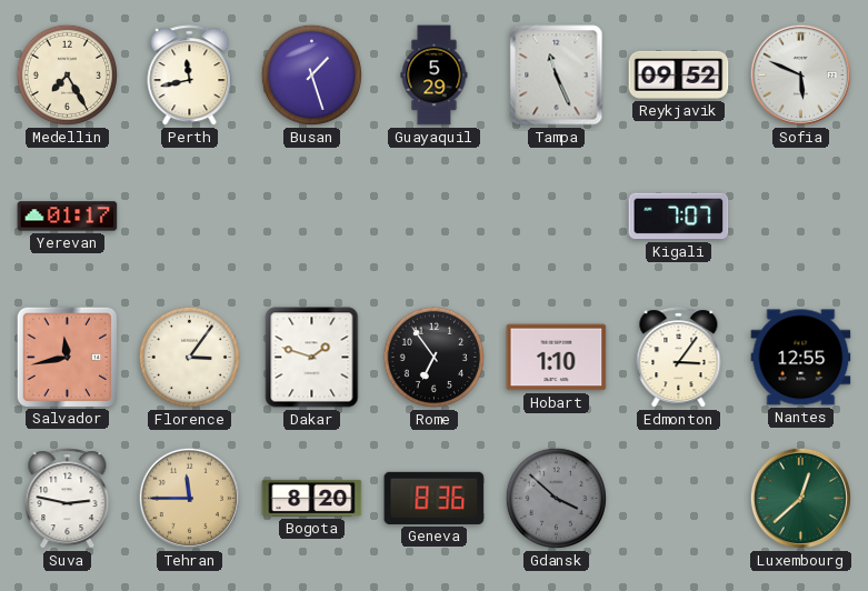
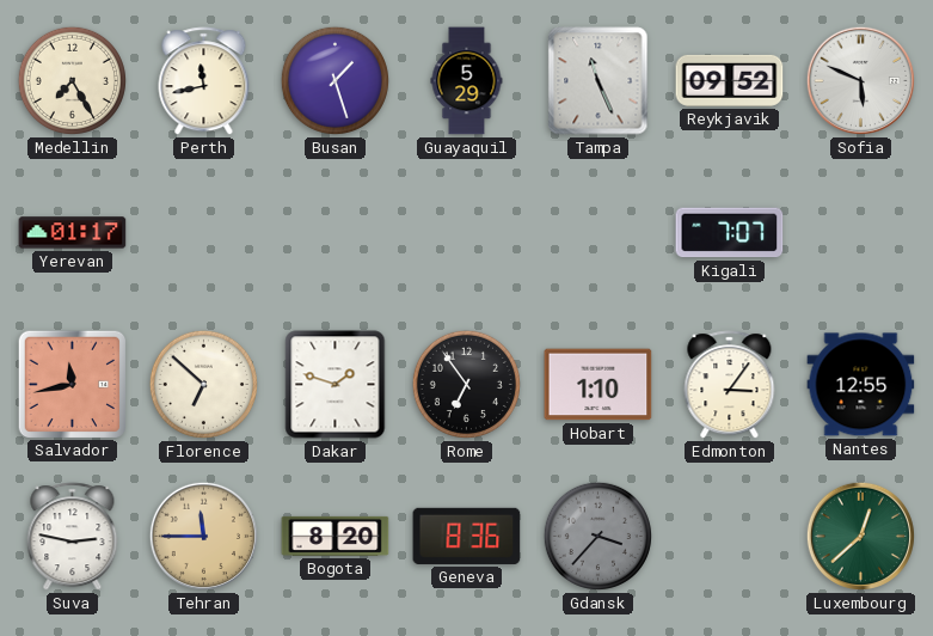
Florence: 3:06 -> 6:52
Gdansk: 3:52 -> 3:37
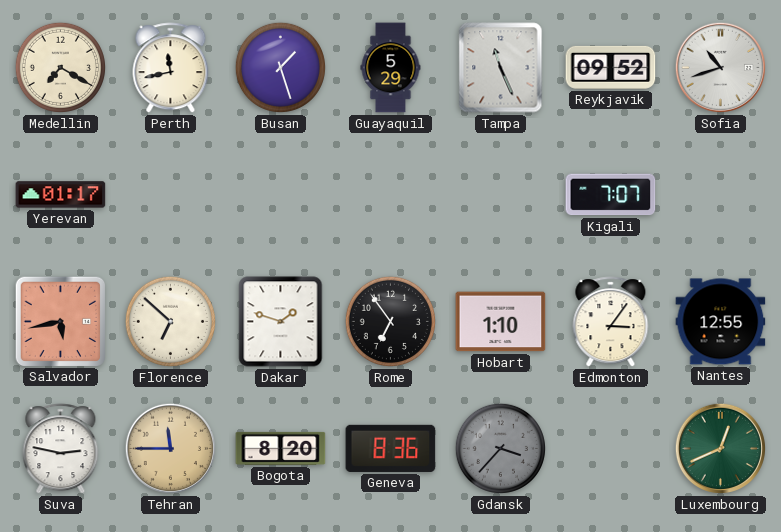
Medellin: 7:25 -> 7:20
Sofia: 5:49 -> 10:42
Salvador: 11:43 -> 5:43
Luxembourg: 12:38 -> 12:41
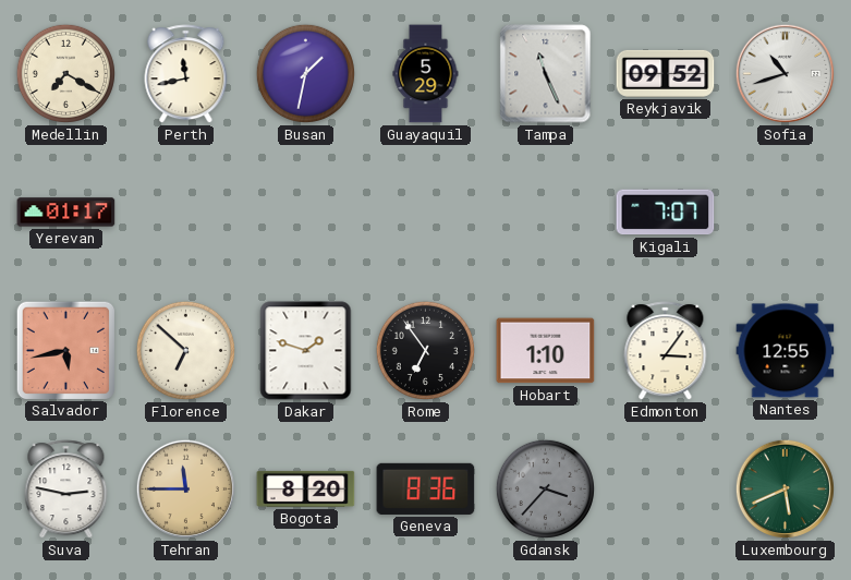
Busan: 1:27 -> 1:32
Luxembourg: 12:41 -> 5:41
